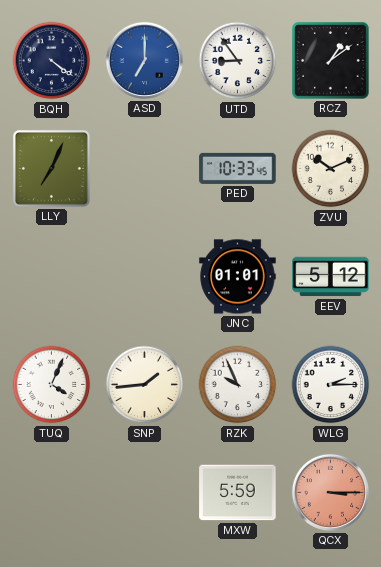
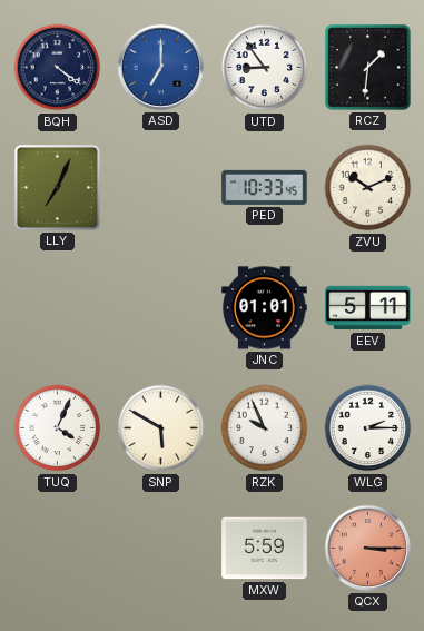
RCZ: 1:09 -> 1:31
EEV: 5:12 -> 5:11
SNP: 1:44 -> 5:50
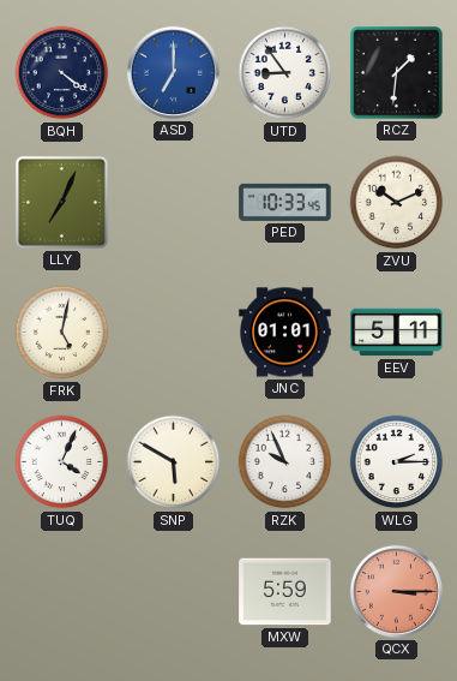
FRK: none -> 5:02
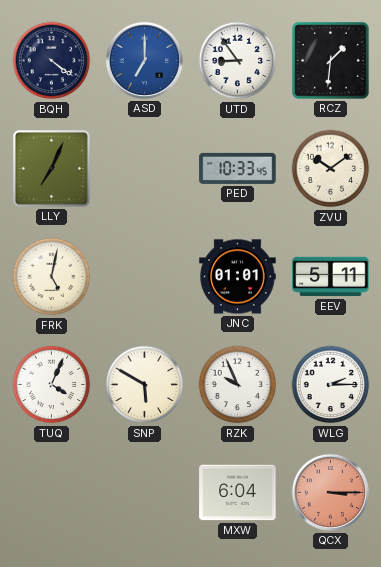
ZVU: 10:11 -> 10:09
MXW: 5:59 -> 6:04
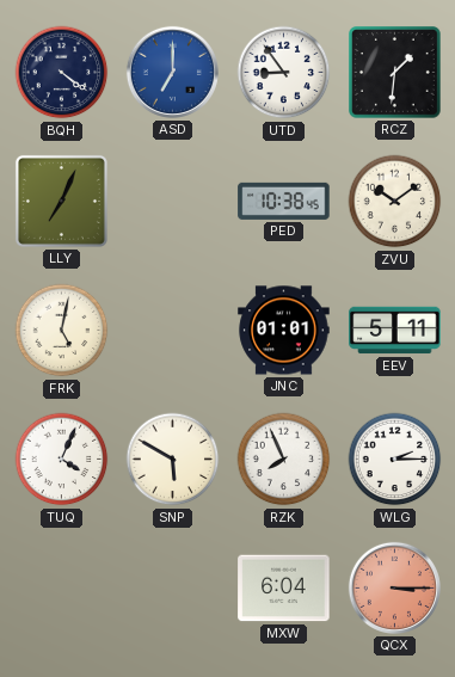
PED: 10:33 -> 10:38
RZK: 9:56 -> 7:56
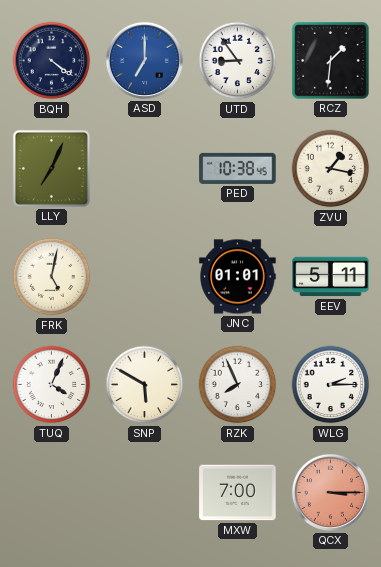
ZVU: 10:09 -> 1:17
MXW: 6:04 -> 7:00
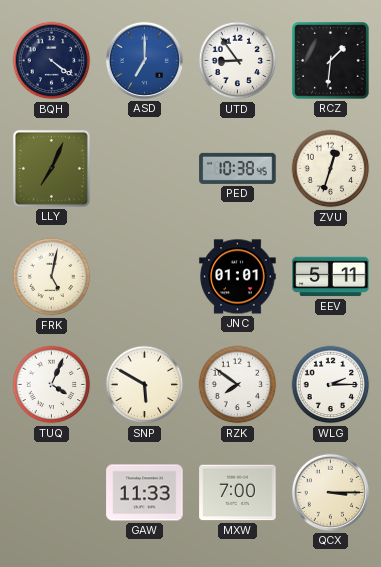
ZVU: 1:17 -> 12:33
RZK: 7:56 -> 7:51
GAW: none -> 11:33
QCX dial: salmon -> cream
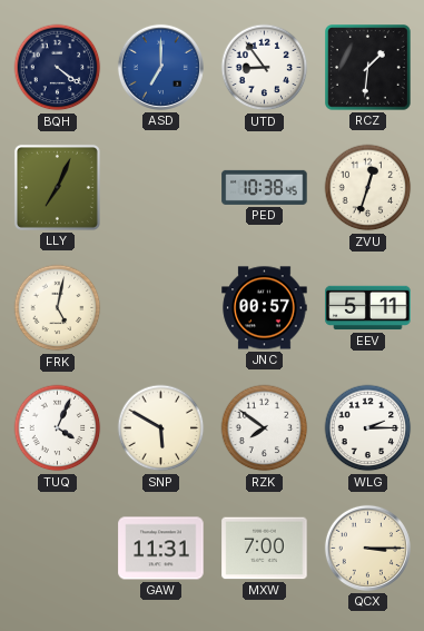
JNC: 01:01 -> 00:57
GAW: 11:33 -> 11:31
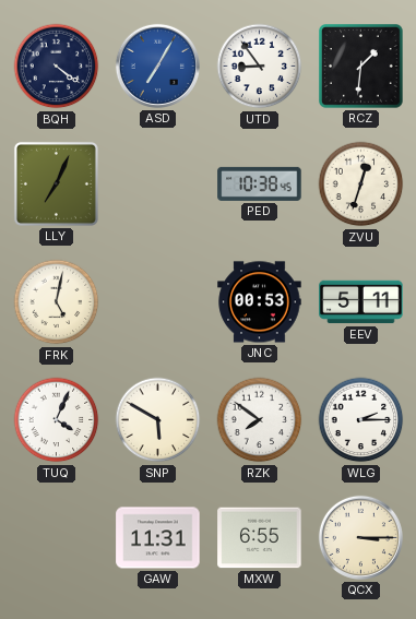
ASD: 7:00 -> 7:05
JNC: 00:57 -> 00:53
MXW: 7:00 -> 6:55
